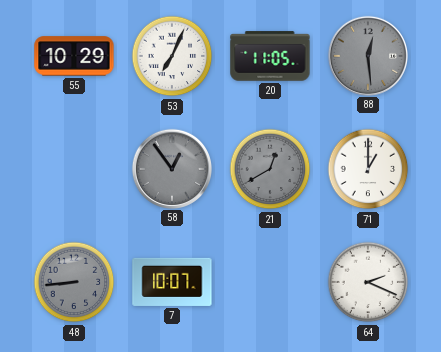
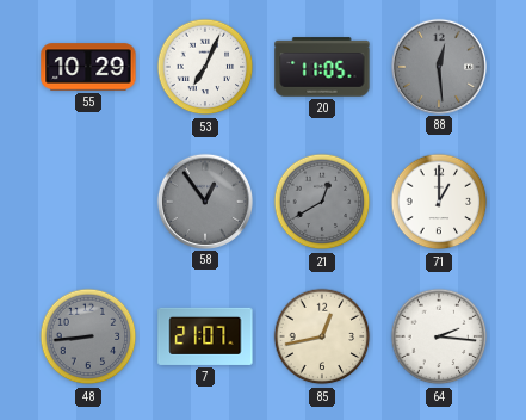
7: 10:07 -> 21:07
85: none -> 12:43
64: 2:19 -> 2:16
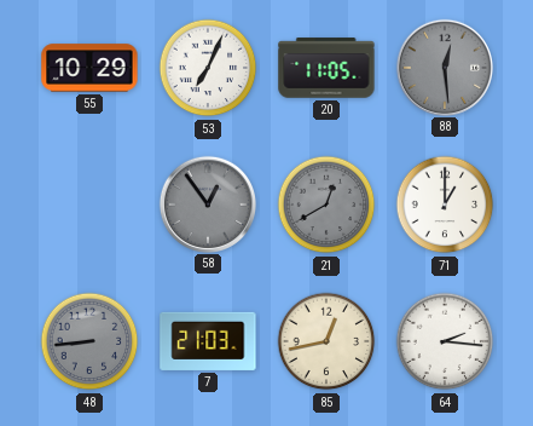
7: 21:07 -> 21:03
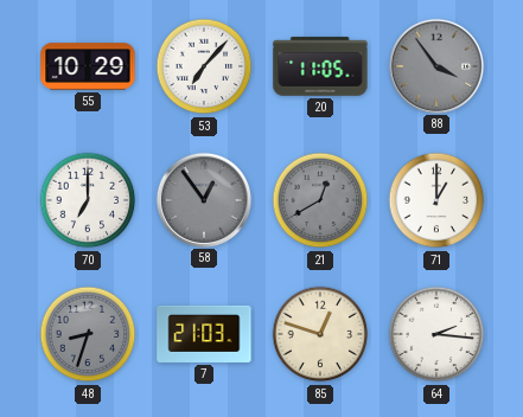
53: 7:04 -> 7:07
88: 12:29 -> 3:54
70: none -> 7:00
48: 8:44 -> 8:33
85: 12:43 -> 12:48
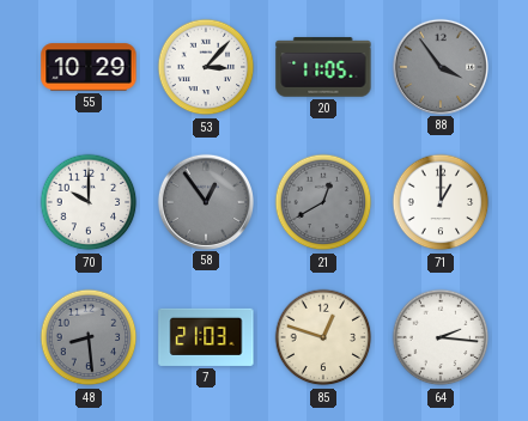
53: 7:07 -> 3:07
70: 7:00 -> 10:00
48: 8:33 -> 8:29
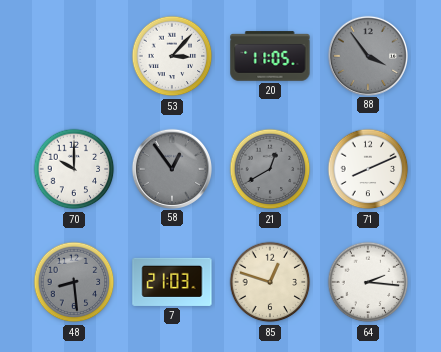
55: 10:29 -> none
71: 1:00 -> 8:11
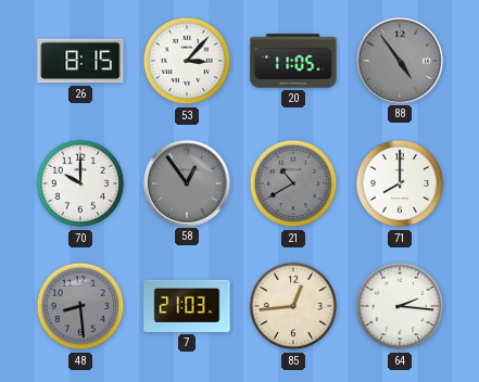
26: none -> 8:15
88: 3:54 -> 4:54
21: 12:40 -> 10:40
71: 8:11 -> 8:00
85: 12:48 -> 12:44
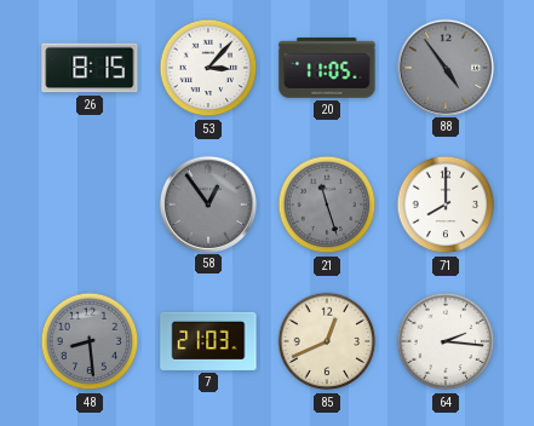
70: 10:00 -> none
21: 10:40 -> 11:27
85: 12:44 -> 12:41
